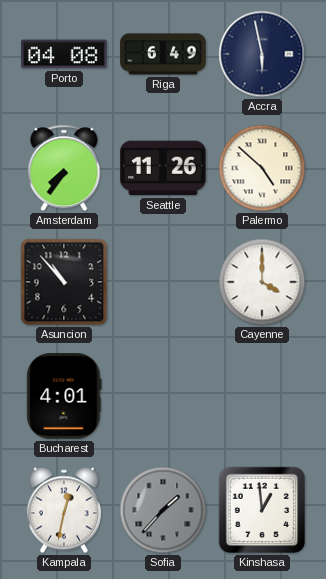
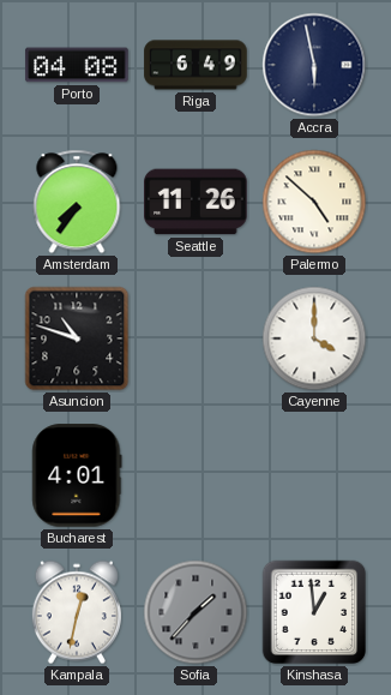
Asuncion: 10:53 -> 10:48
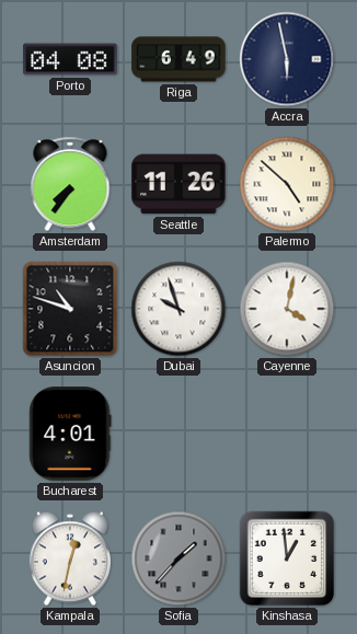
Dubai: none -> 9:57
Cayenne: 4:00 -> 4:02
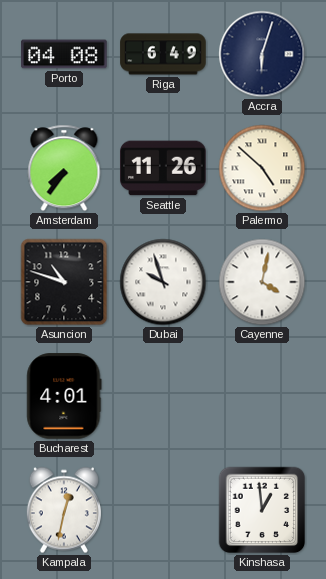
Accra: 5:58 -> 6:03
Sofia: 1:37 -> none
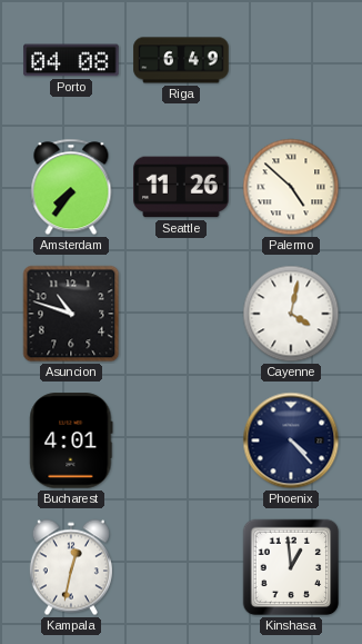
Accra: 6:03 -> none
Dubai: 9:57 -> none
Phoenix: none -> 4:23
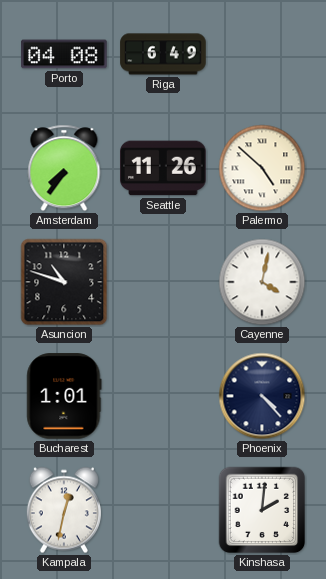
Bucharest: 4:01 -> 1:01
Kinshasa: 12:59 -> 2:01
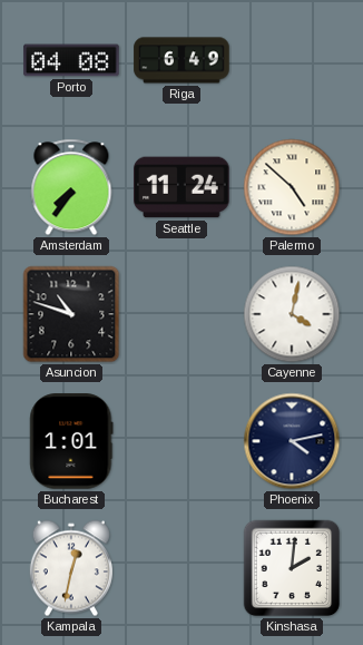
Seattle: 11:26 -> 11:24
Phoenix: 4:23 -> 4:13
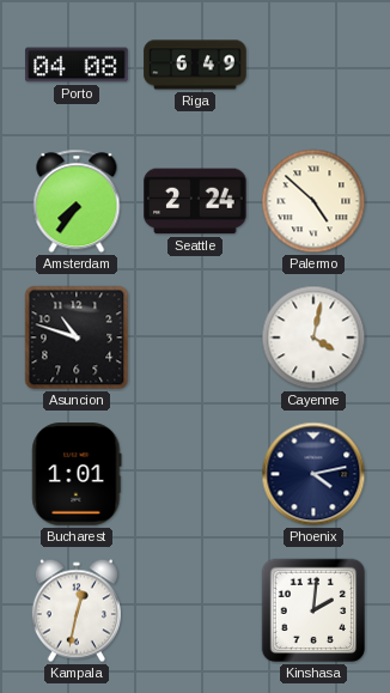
Seattle: 11:24 -> 2:24
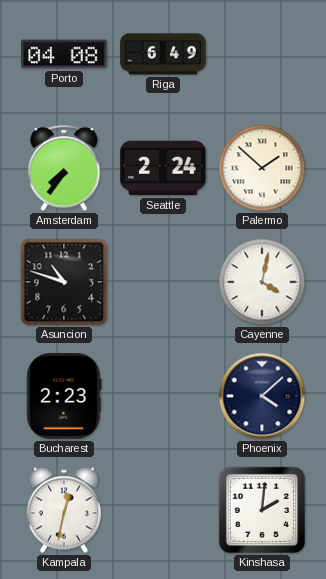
Palermo: 4:52 -> 1:52
Bucharest: 1:01 -> 2:23
Phoenix: 4:13 -> 4:08
